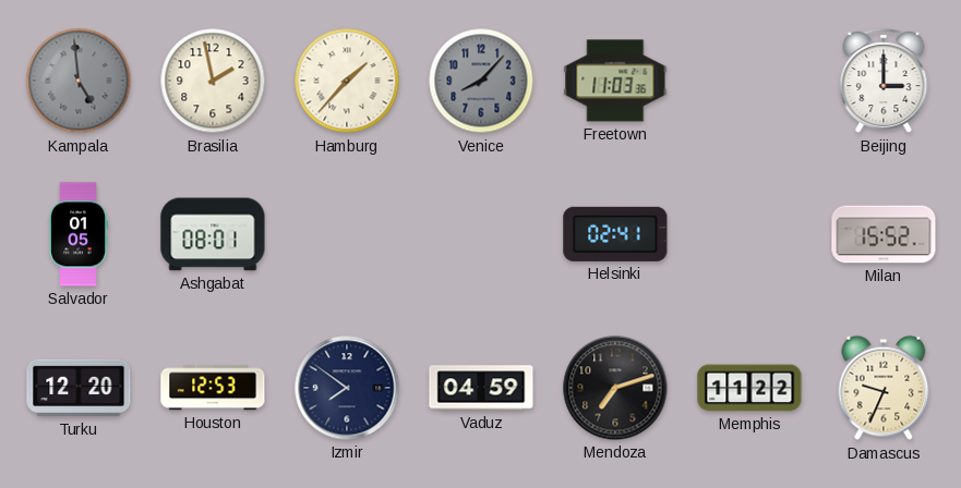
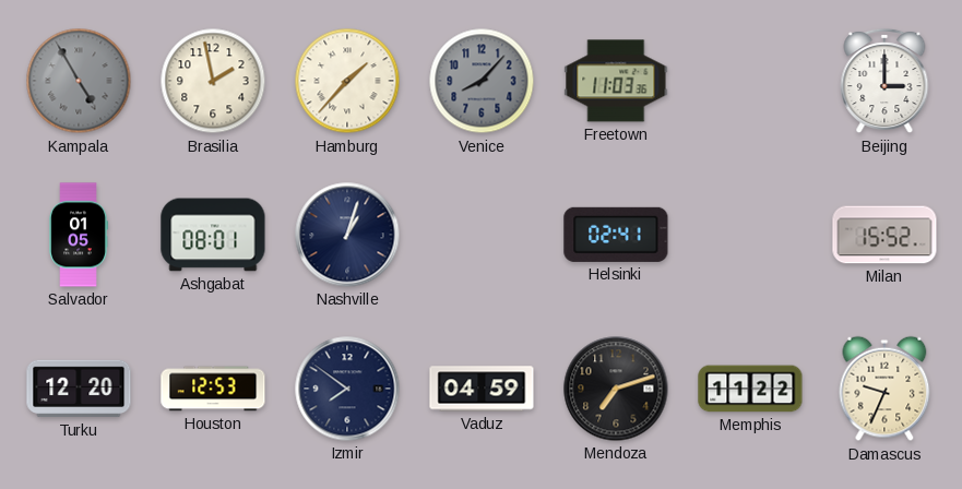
Kampala: 4:59 -> 4:55
Nashville: none -> 1:03
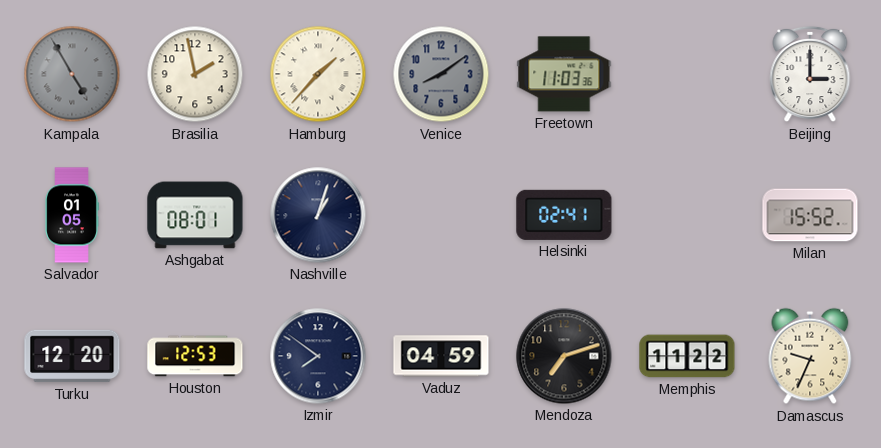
Venice: 8:07 -> 8:09
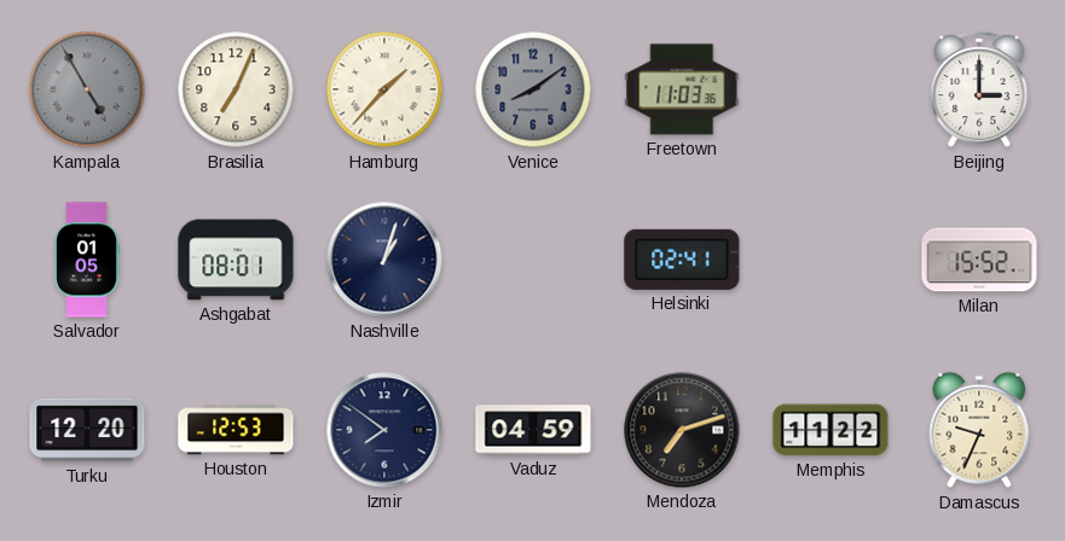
Brasilia: 1:58 -> 7:04
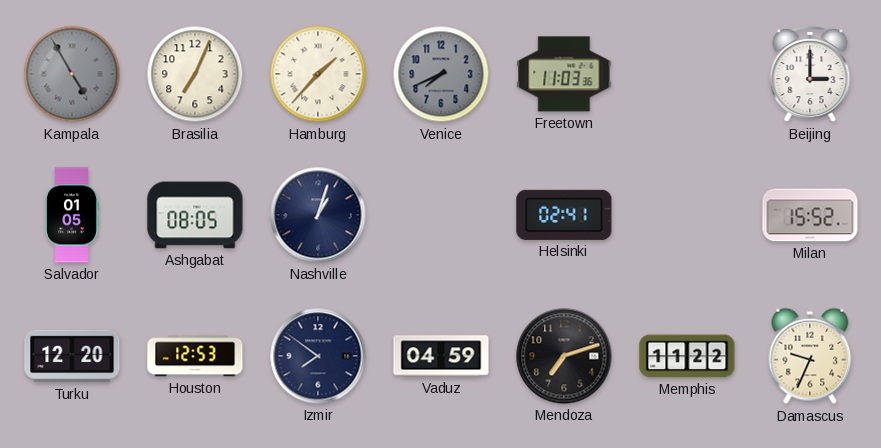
Venice: 8:09 -> 7:41
Ashgabat: 08:01 -> 08:05
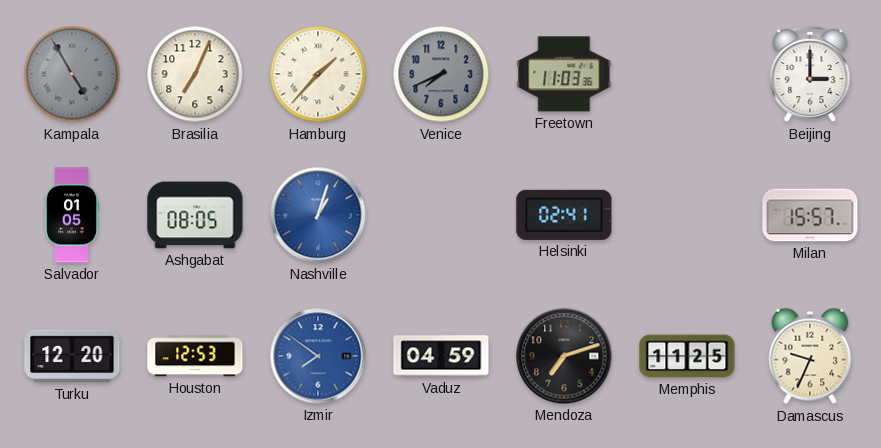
Nashville dial: navy -> blue
Milan: 15:52 -> 15:57
Izmir dial: navy -> blue
Memphis: 11:22 -> 11:25
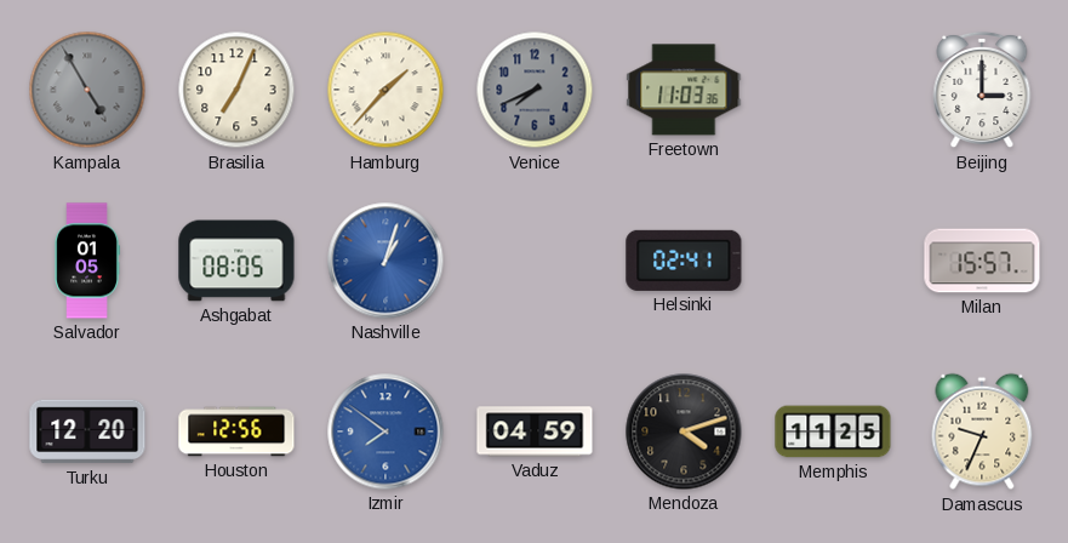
Houston: 12:53 -> 12:56
Mendoza: 7:12 -> 4:12
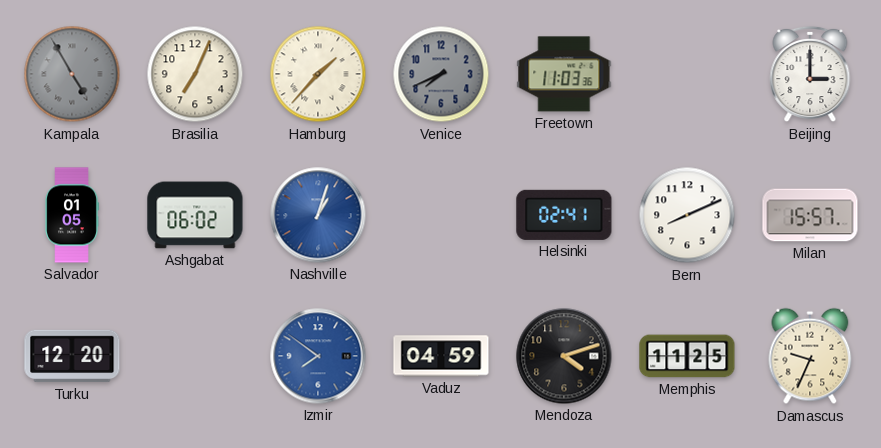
Ashgabat: 08:05 -> 06:02
Bern: none -> 8:11
Houston: 12:56 -> none
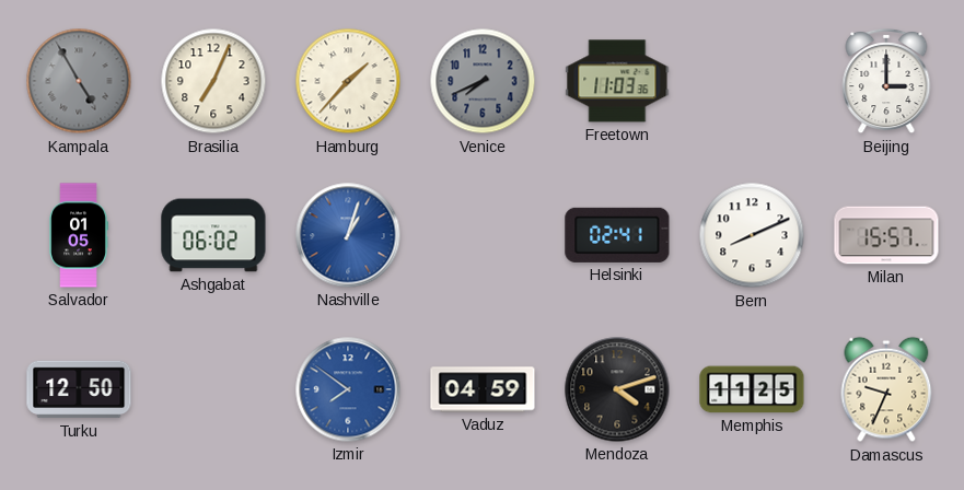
Turku: 12:20 -> 12:50
